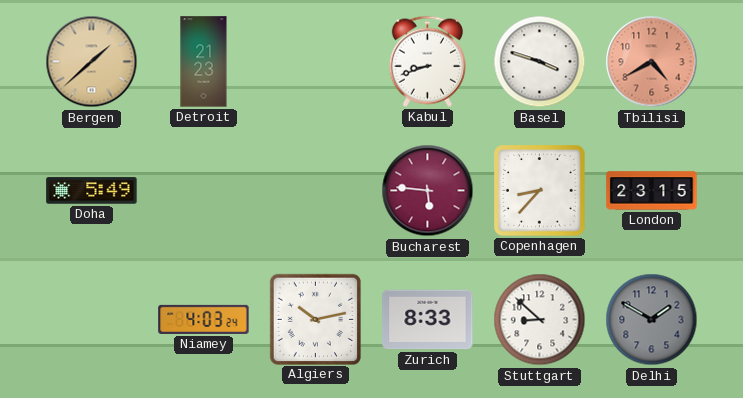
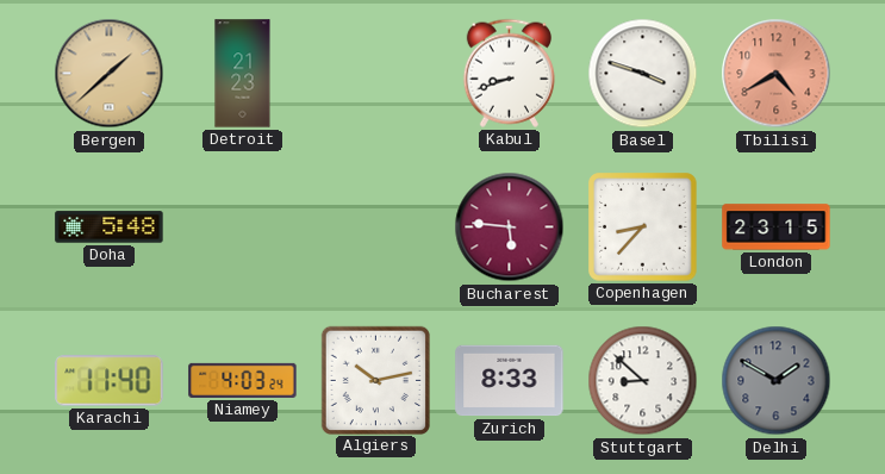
Doha: 5:49 -> 5:48
Karachi: none -> 11:40
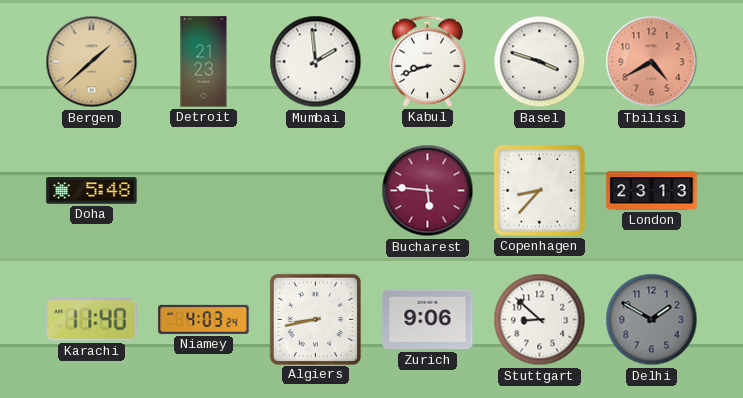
Mumbai: none -> 1:59
London: 23:15 -> 23:13
Algiers: 10:13 -> 8:43
Zurich: 8:33 -> 9:06
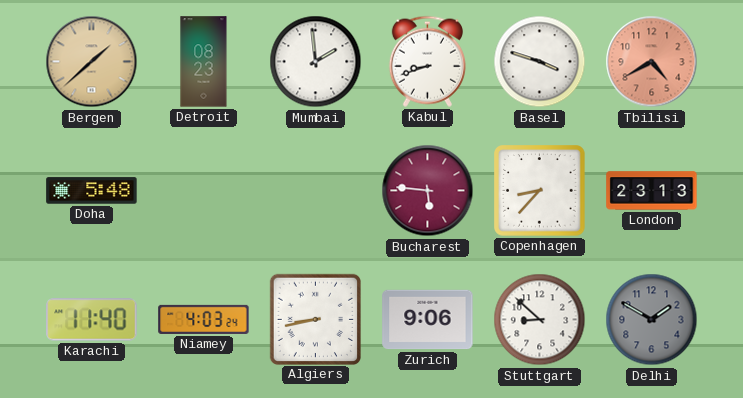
Detroit: 21:23 -> 08:23
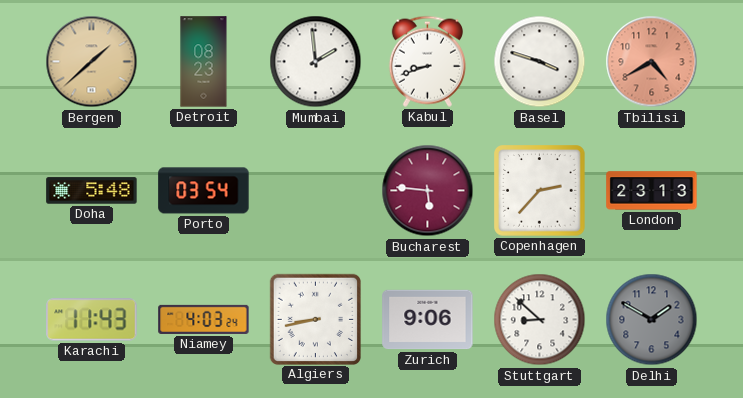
Porto: none -> 03:54
Copenhagen: 8:37 -> 2:37
Karachi: 11:40 -> 11:43
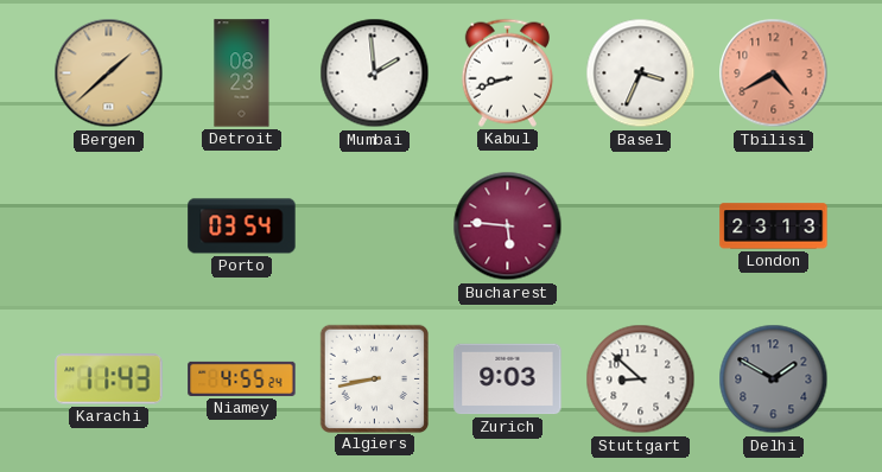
Basel: 3:48 -> 3:34
Doha: 5:48 -> none
Copenhagen: 2:37 -> none
Niamey: 4:03 -> 4:55
Zurich: 9:06 -> 9:03
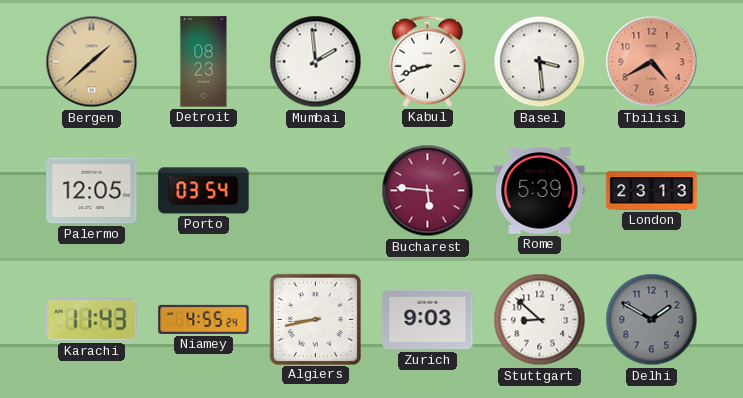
Basel: 3:34 -> 3:29
Palermo: none -> 12:05
Rome: none -> 5:39
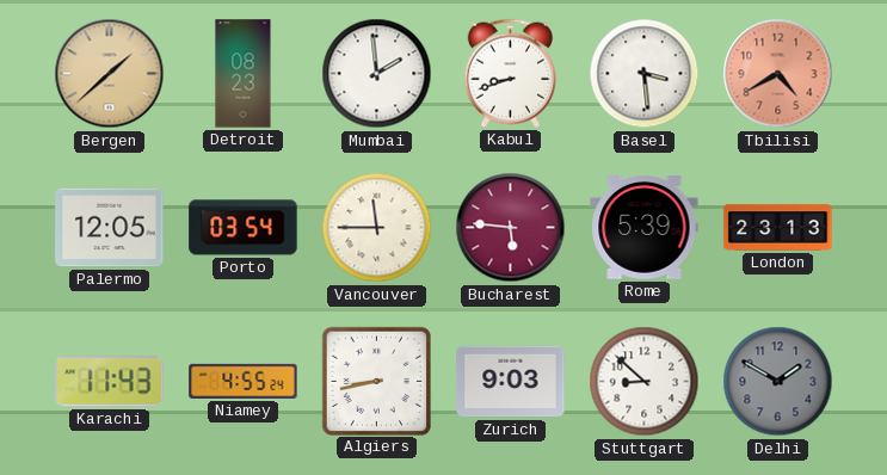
Vancouver: none -> 11:45
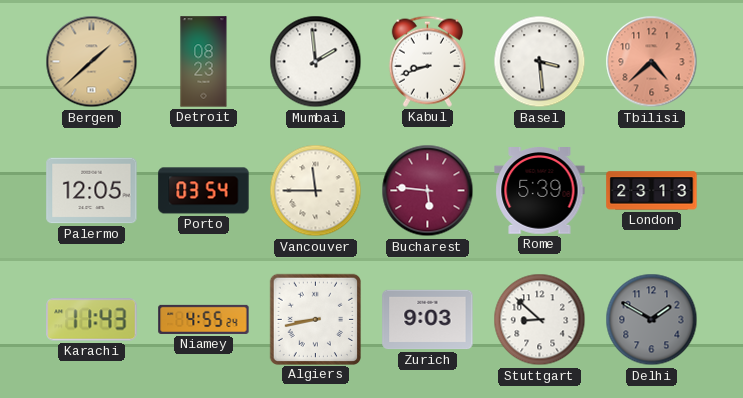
Tbilisi: 4:40 -> 4:38
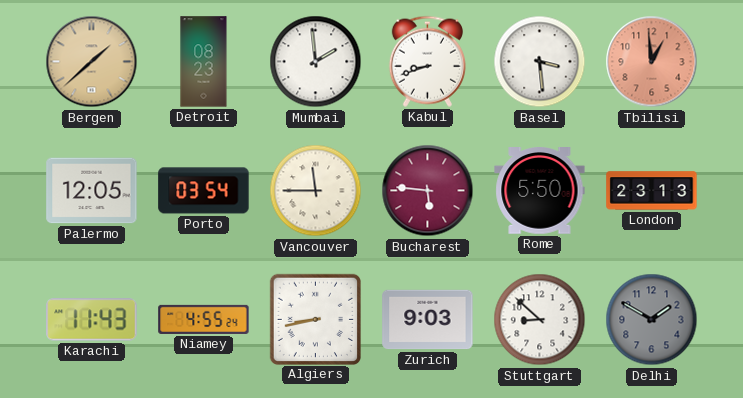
Tbilisi: 4:38 -> 12:59
Rome: 5:39 -> 5:50
